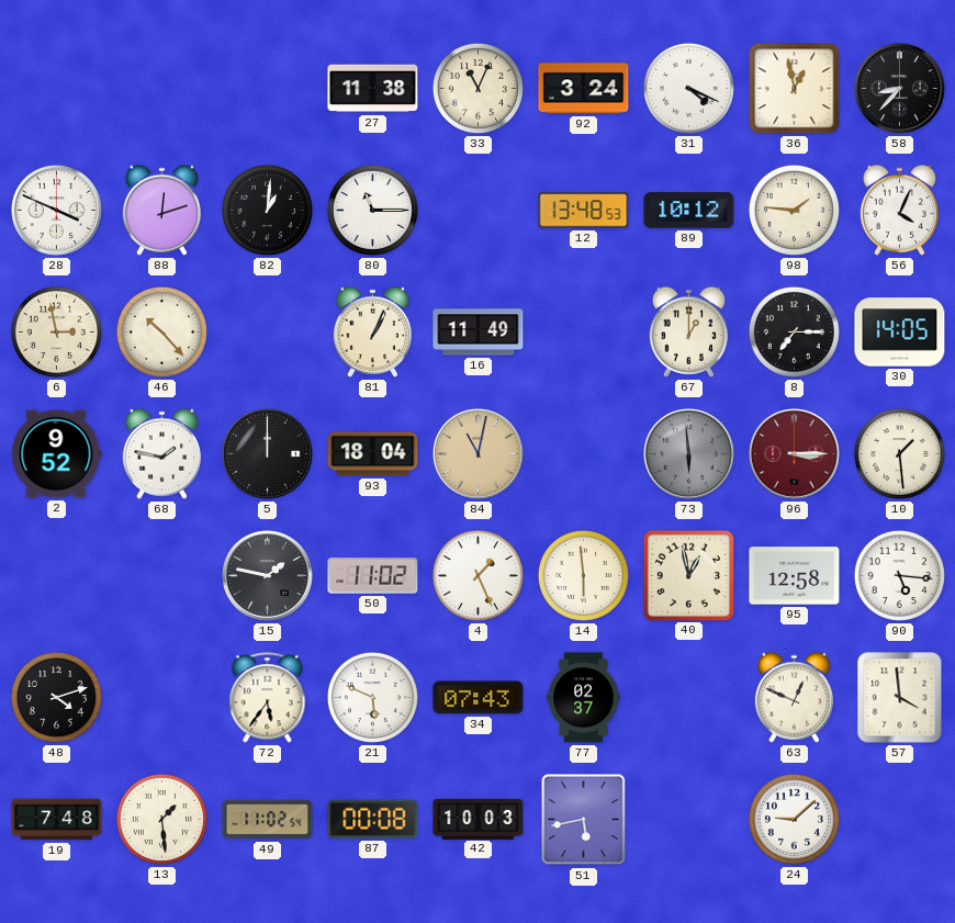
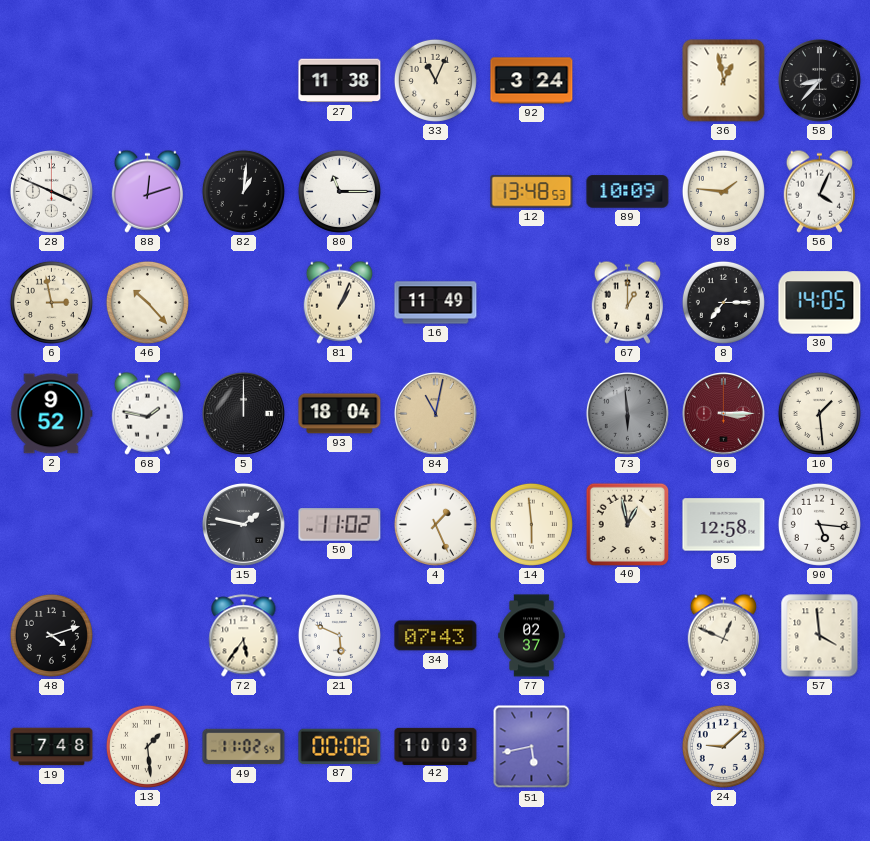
31: 4:19 -> none
89: 10:12 -> 10:09
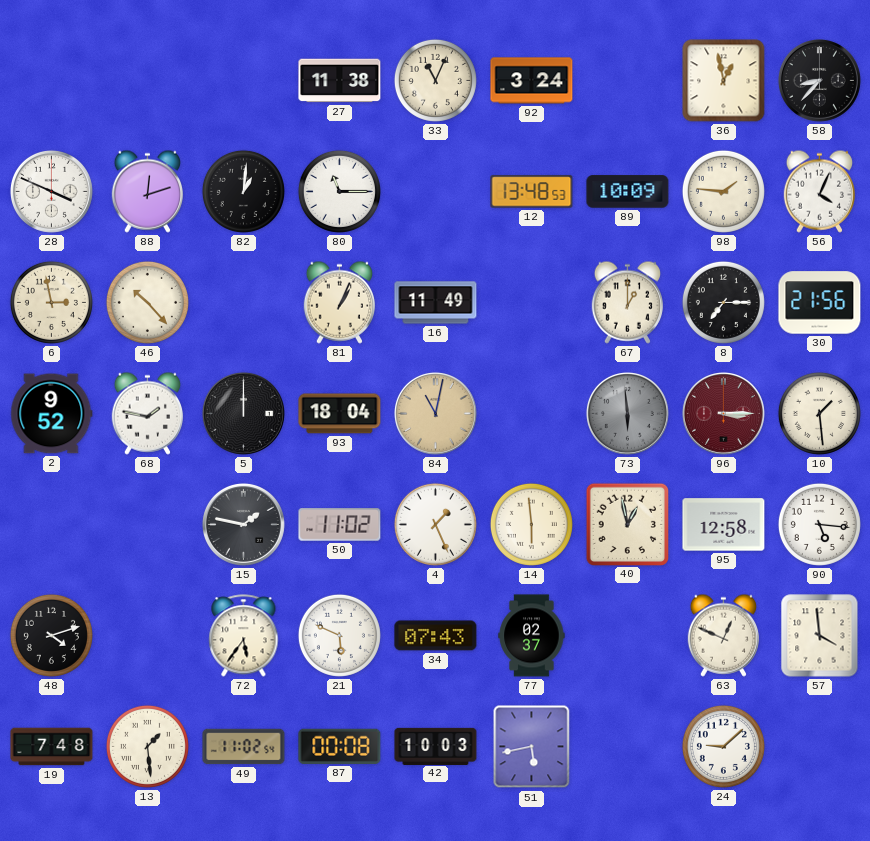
30: 14:05 -> 21:56
